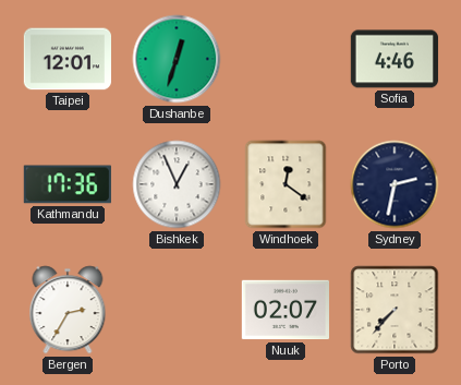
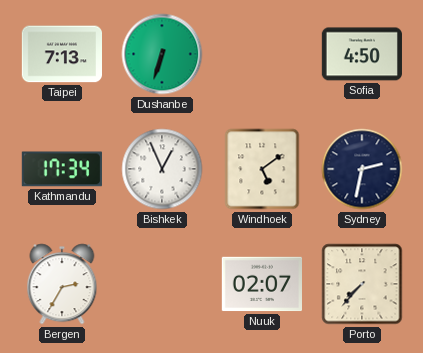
Taipei: 12:01 -> 7:13
Dushanbe: 12:33 -> 6:33
Sofia: 4:46 -> 4:50
Kathmandu: 17:36 -> 17:34
Windhoek: 12:21 -> 5:09
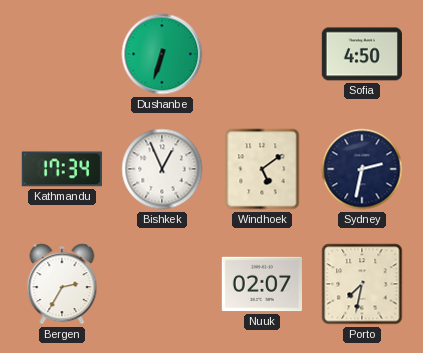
Taipei: 7:13 -> none
Porto: 7:37 -> 7:32
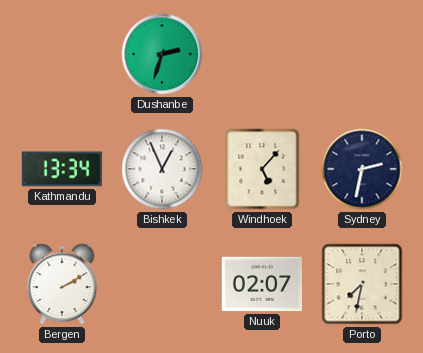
Dushanbe: 6:33 -> 2:33
Sofia: 4:50 -> none
Kathmandu: 17:34 -> 13:34
Windhoek: 5:09 -> 5:07
Bergen: 2:35 -> 2:10
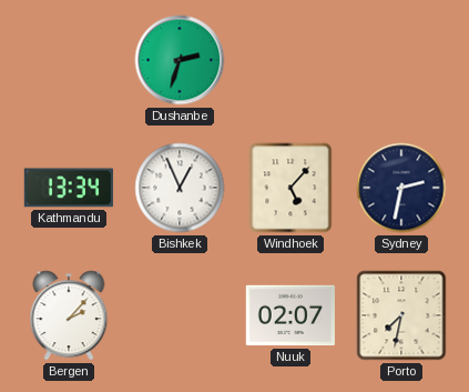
Bergen: 2:10 -> 2:07
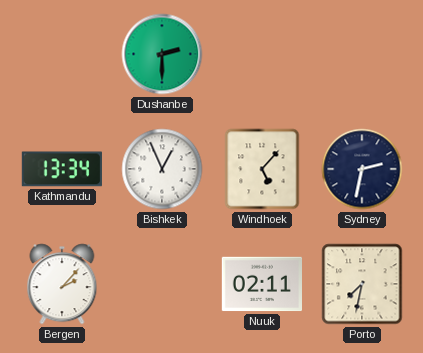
Dushanbe: 2:33 -> 2:30
Nuuk: 02:07 -> 02:11
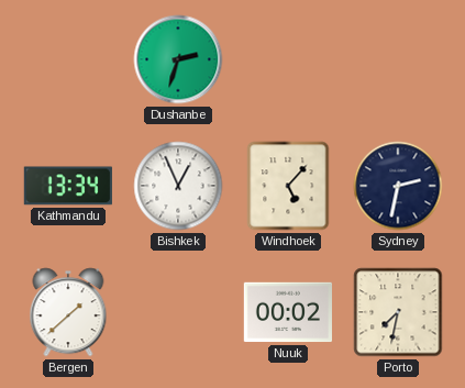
Dushanbe: 2:30 -> 2:33
Bergen: 2:07 -> 1:38
Nuuk: 02:11 -> 00:02
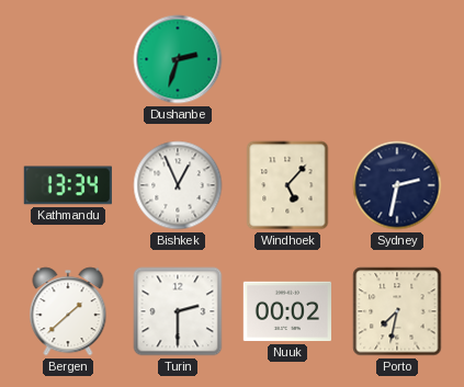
Turin: none -> 2:30
